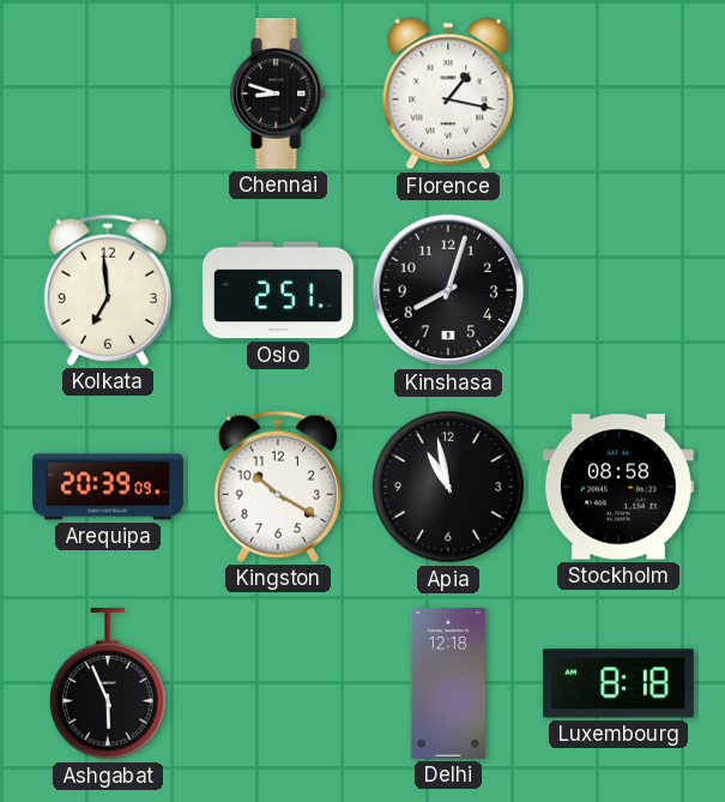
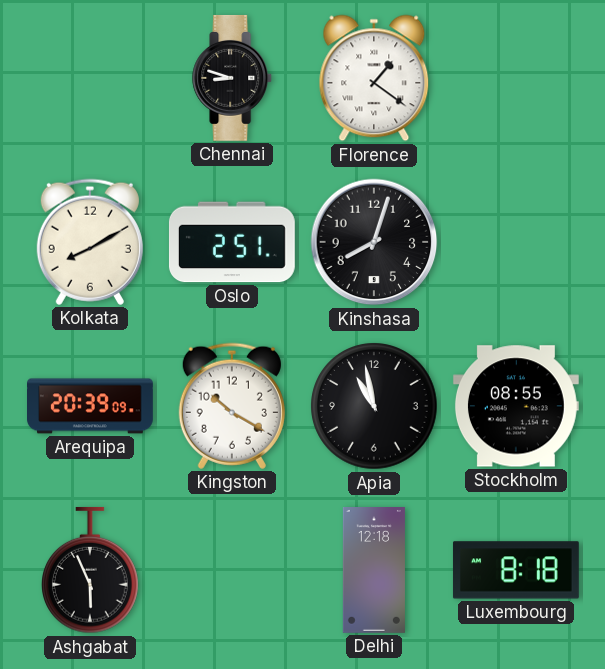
Florence: 1:17 -> 1:21
Kolkata: 6:59 -> 8:10
Stockholm: 08:58 -> 08:55
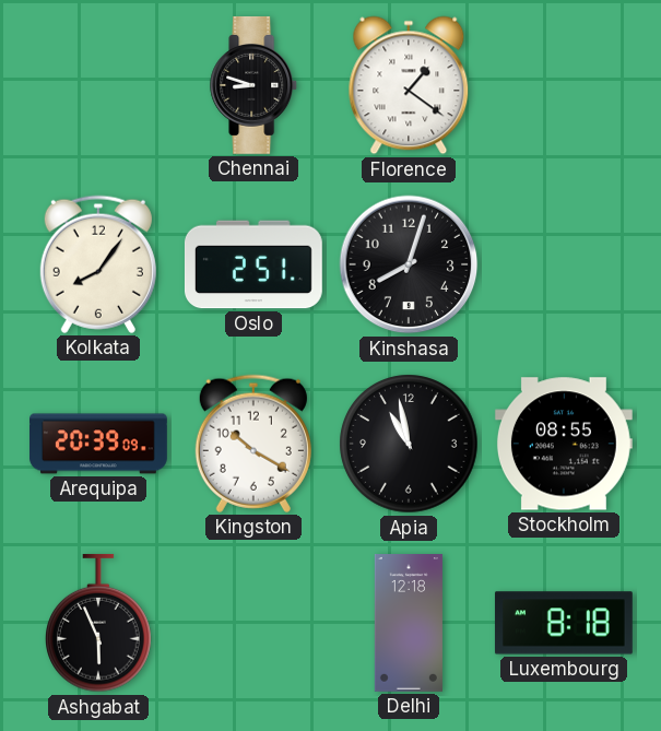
Kolkata: 8:10 -> 8:06
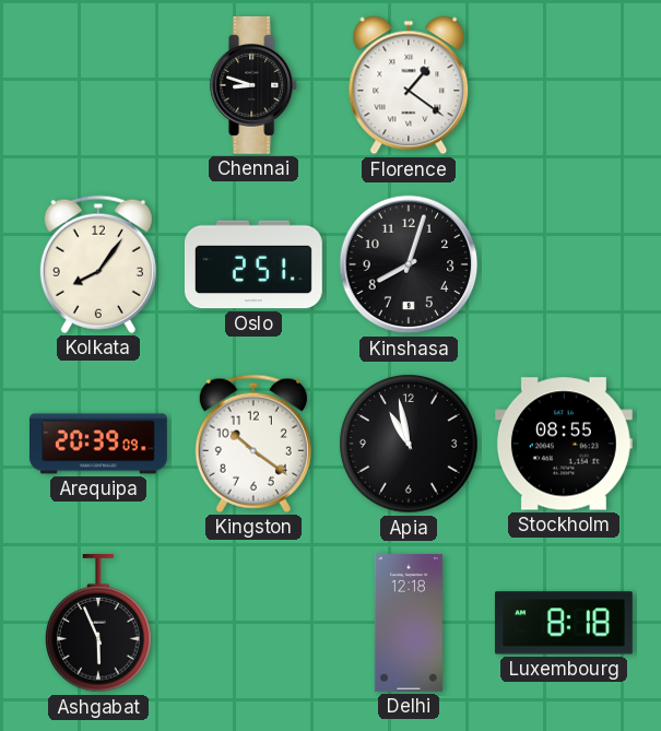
Kingston: 10:20 -> 10:21
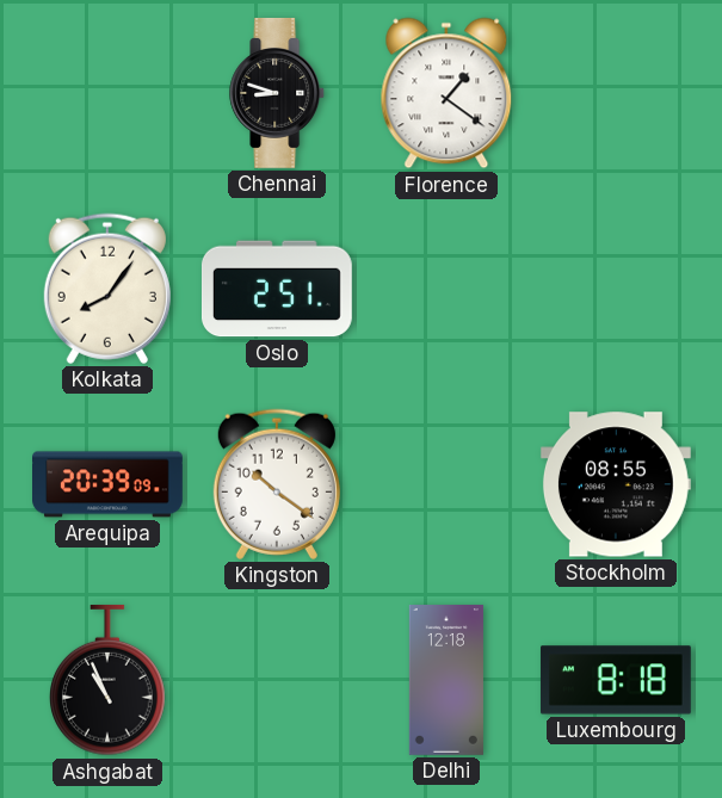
Kinshasa: 8:03 -> none
Apia: 10:58 -> none
Ashgabat: 5:56 -> 10:56
